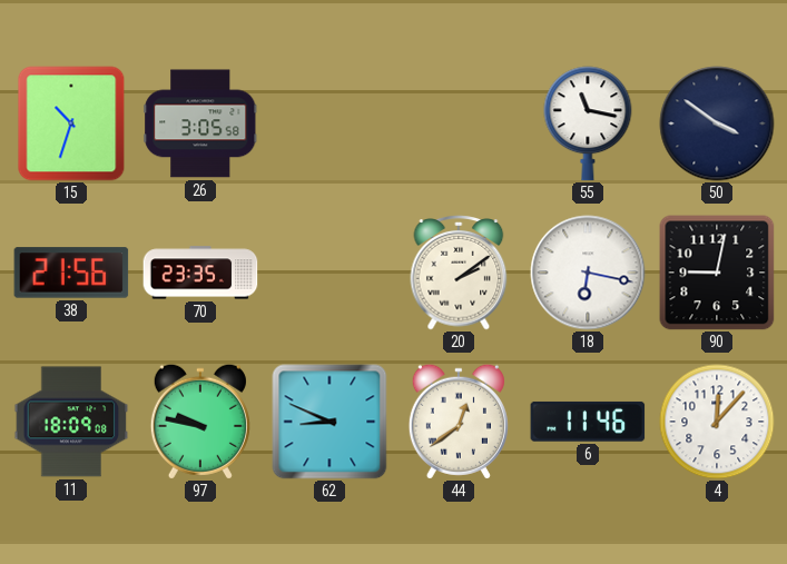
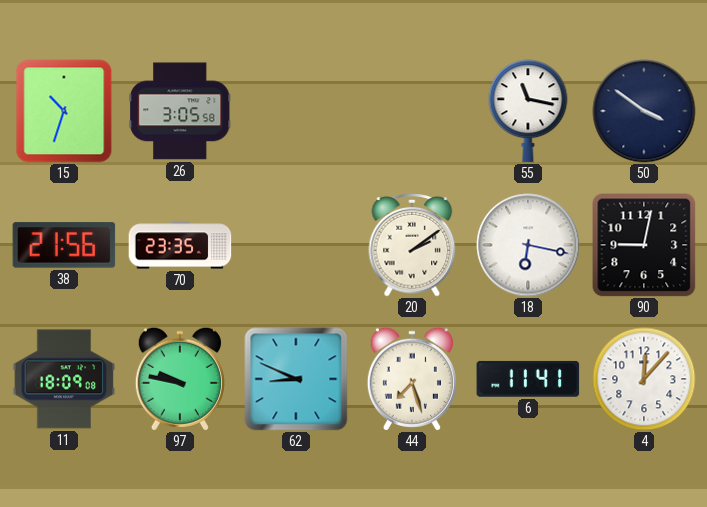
44: 12:39 -> 7:27
6: 11:46 -> 11:41
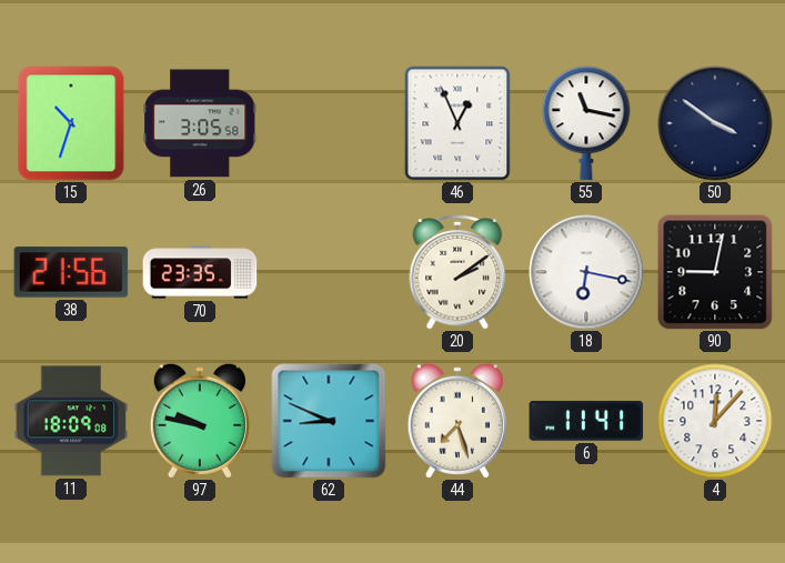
46: none -> 12:56
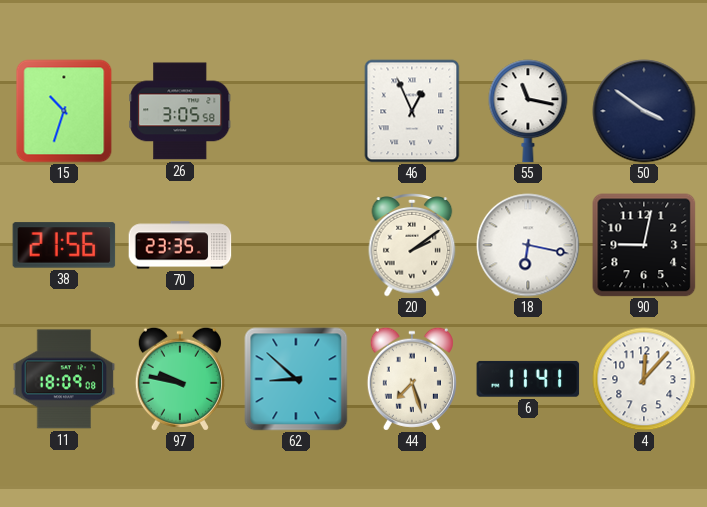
62: 8:49 -> 8:52
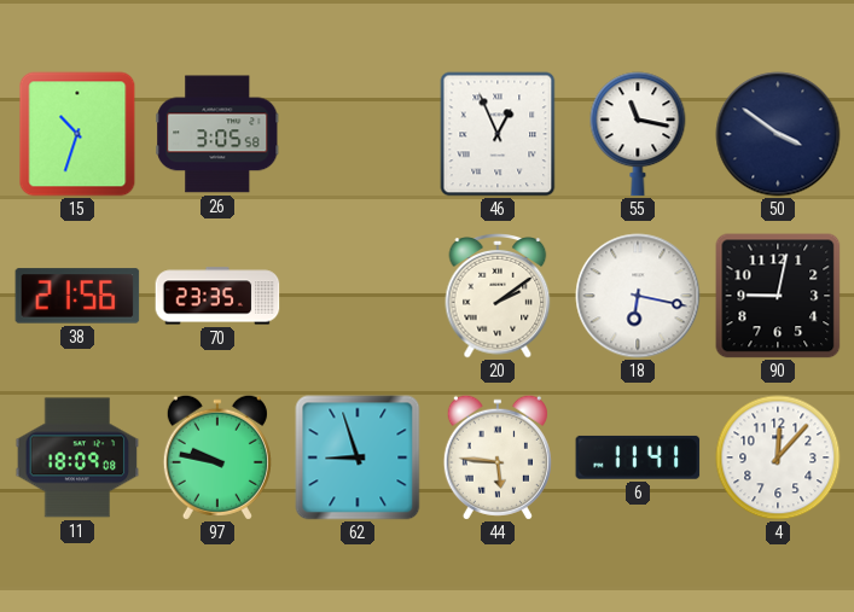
62: 8:52 -> 8:57
44: 7:27 -> 5:46
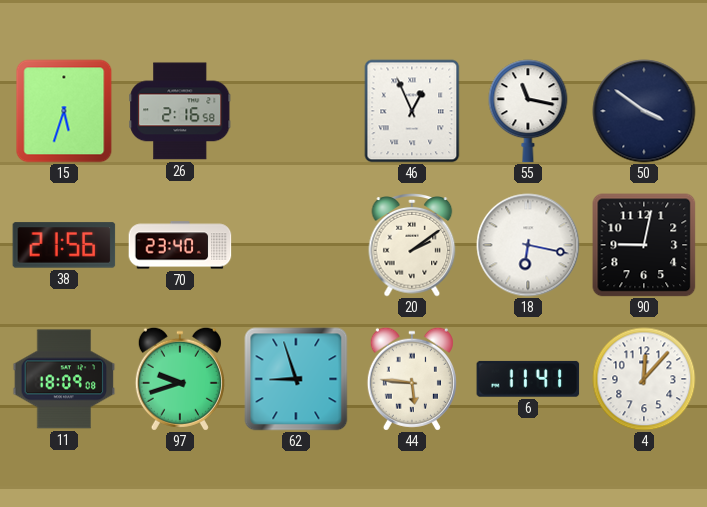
15: 10:33 -> 5:33
26: 3:05 -> 2:16
70: 23:35 -> 23:40
97: 9:47 -> 9:42
